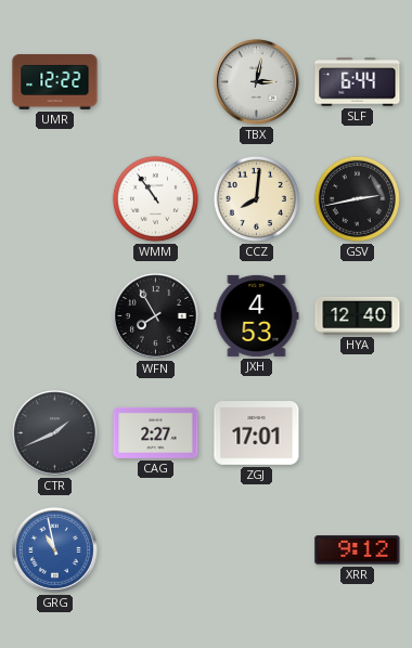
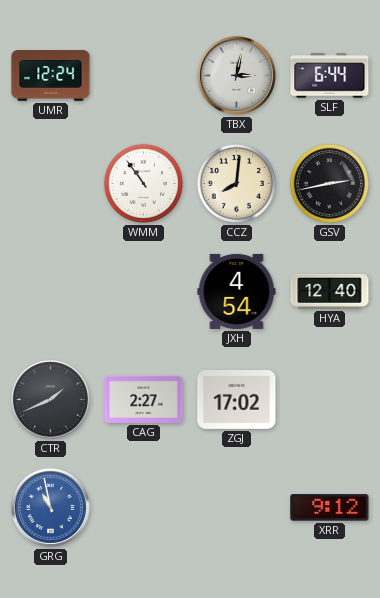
UMR: 12:22 -> 12:24
WFN: 7:55 -> none
JXH: 4:53 -> 4:54
ZGJ: 17:01 -> 17:02
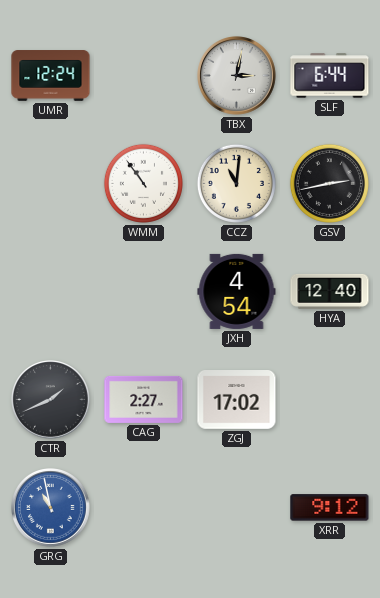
CCZ: 8:01 -> 11:01
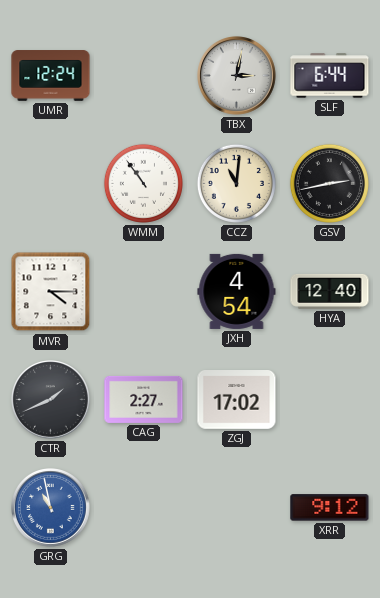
MVR: none -> 4:15
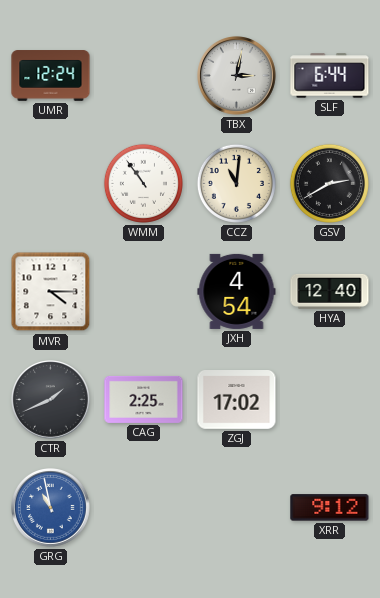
GSV: 2:43 -> 2:40
CAG: 2:27 -> 2:25
